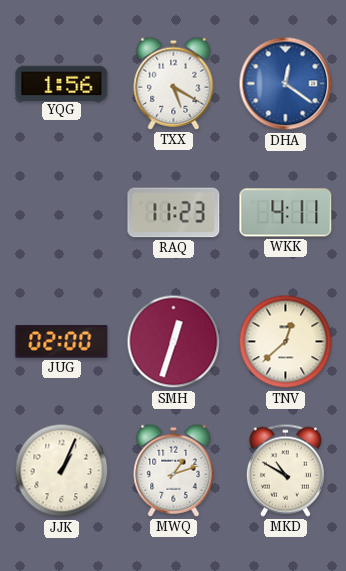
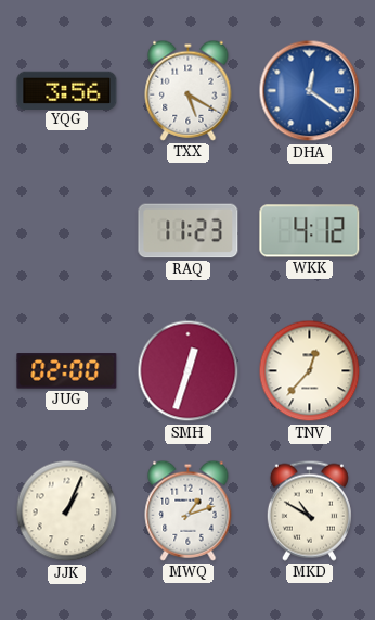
YQG: 1:56 -> 3:56
WKK: 4:11 -> 4:12
TNV: 12:38 -> 12:37
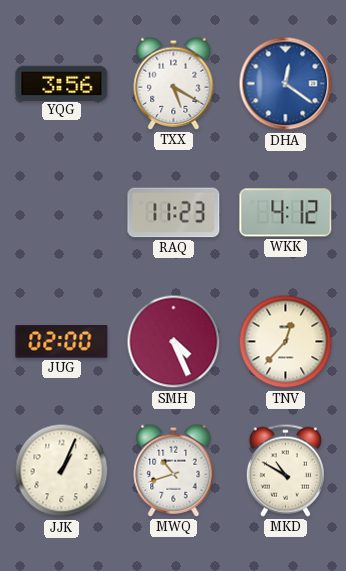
SMH: 12:33 -> 4:26
MWQ: 1:12 -> 10:42
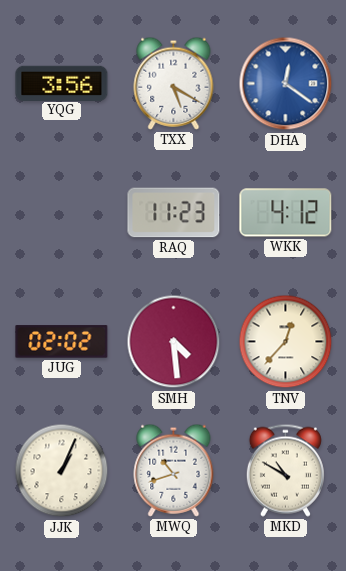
JUG: 02:00 -> 02:02
SMH: 4:26 -> 4:29
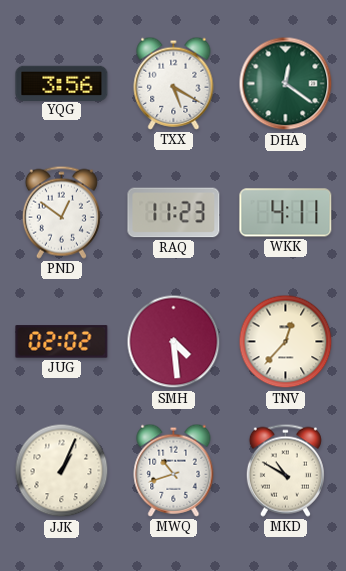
DHA dial: blue -> green
PND: none -> 12:51
WKK: 4:12 -> 4:11
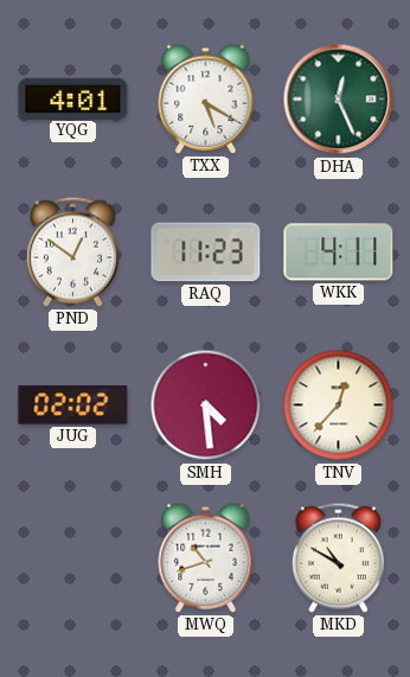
YQG: 3:56 -> 4:01
DHA: 12:21 -> 12:26
JJK: 1:04 -> none
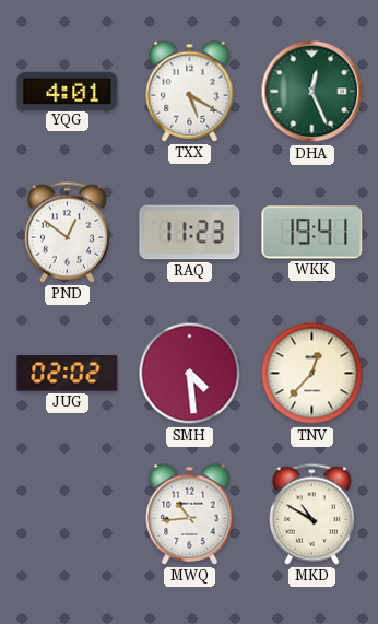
WKK: 4:11 -> 19:41
MWQ: 10:42 -> 10:44
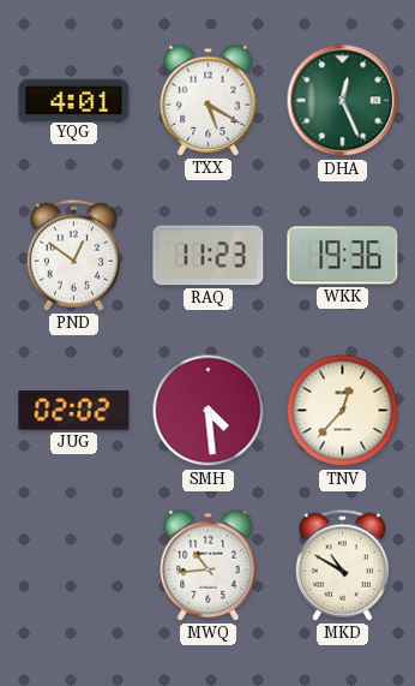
WKK: 19:41 -> 19:36
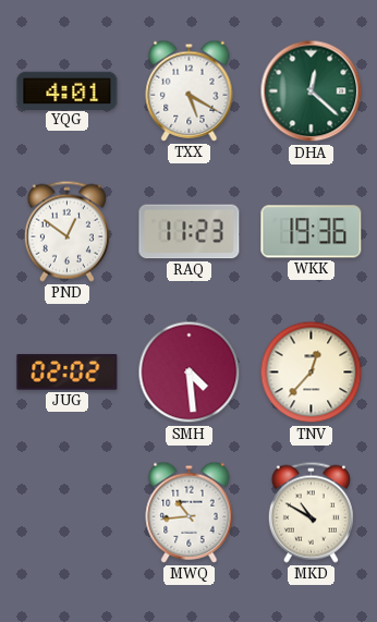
DHA: 12:26 -> 12:22
